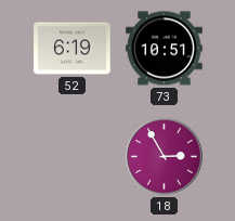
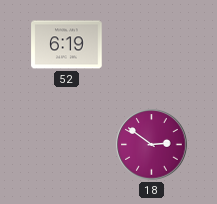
73: 10:51 -> none
18: 2:55 -> 2:51
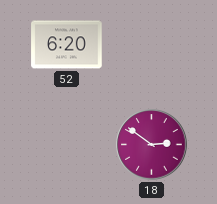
52: 6:19 -> 6:20
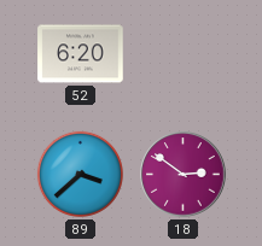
89: none -> 3:38
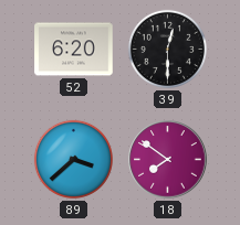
39: none -> 12:30
18: 2:51 -> 7:51
